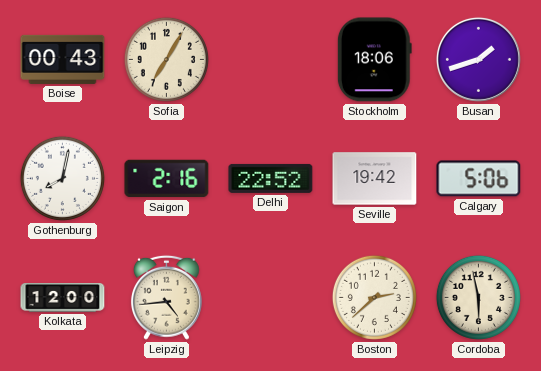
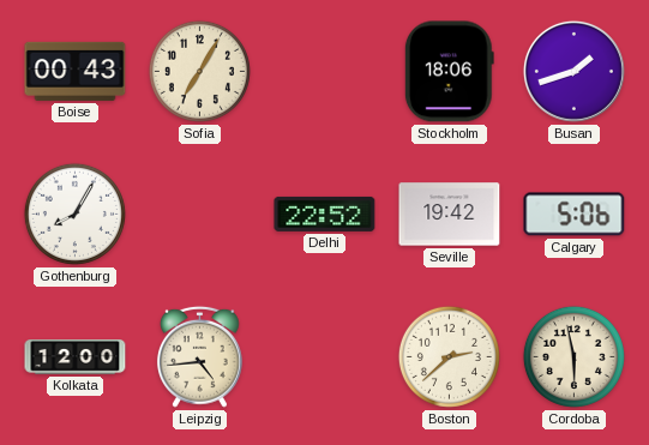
Gothenburg: 8:02 -> 8:05
Saigon: 2:16 -> none
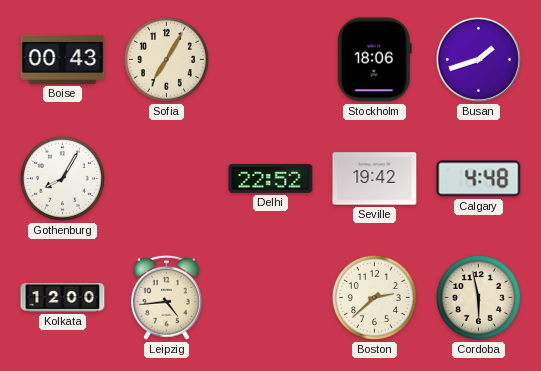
Calgary: 5:06 -> 4:48
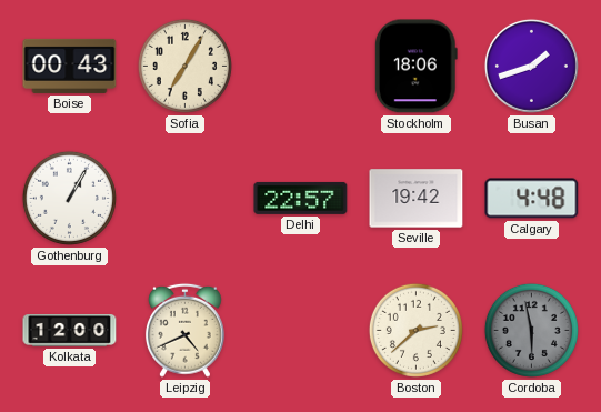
Gothenburg: 8:05 -> 1:05
Delhi: 22:52 -> 22:57
Leipzig: 4:44 -> 4:41
Cordoba dial: cream -> grey
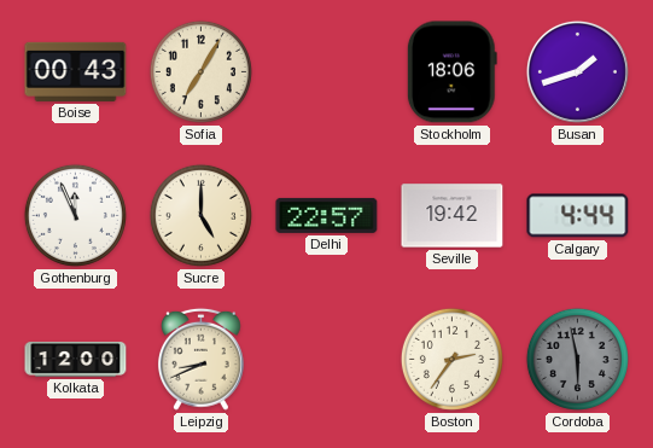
Gothenburg: 1:05 -> 11:56
Sucre: none -> 5:00
Calgary: 4:48 -> 4:44
Leipzig: 4:41 -> 8:41
Boston: 2:38 -> 2:36
